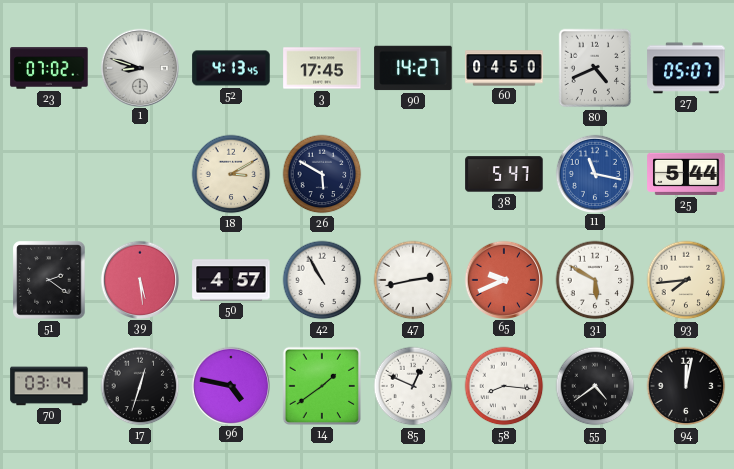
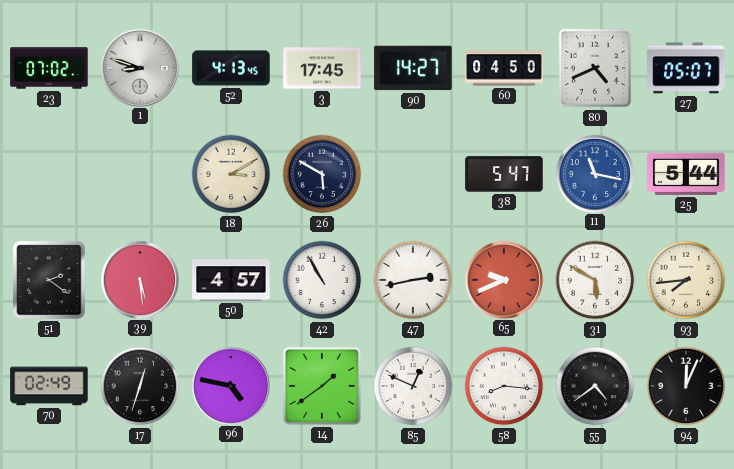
70: 03:14 -> 02:49
94: 12:02 -> 12:04
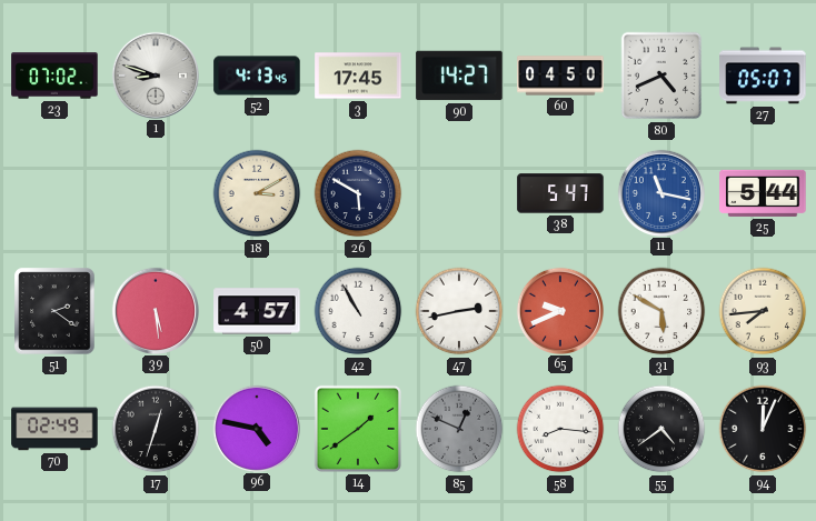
85 dial: white -> grey
